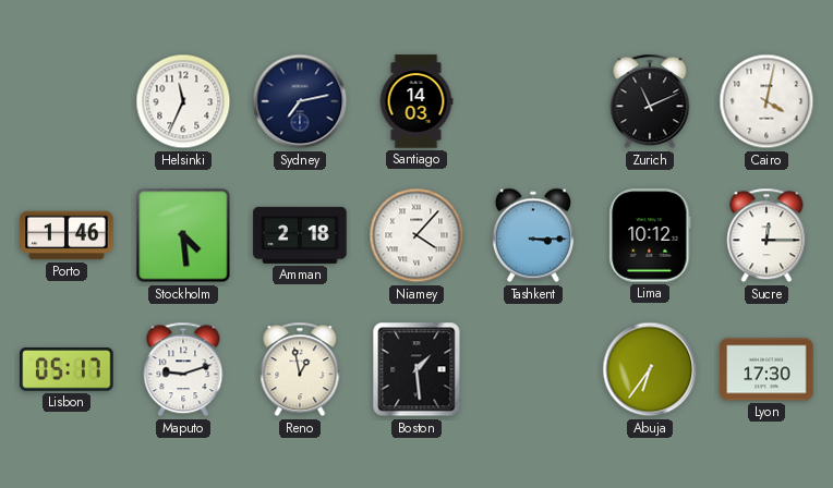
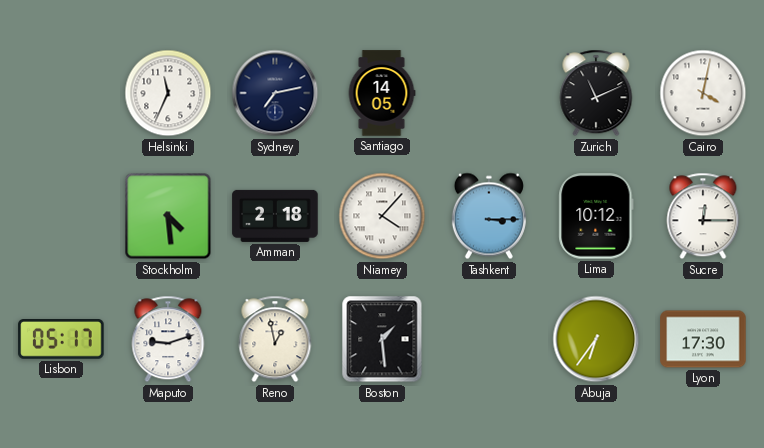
Santiago: 14:03 -> 14:05
Porto: 1:46 -> none
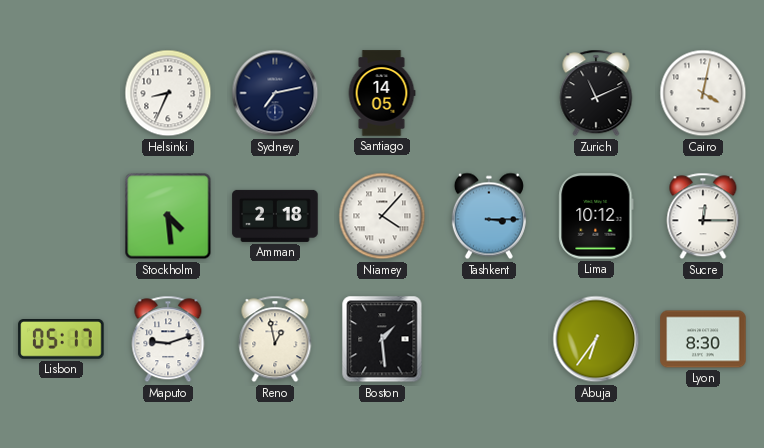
Helsinki: 11:34 -> 8:34
Lyon: 17:30 -> 8:30
